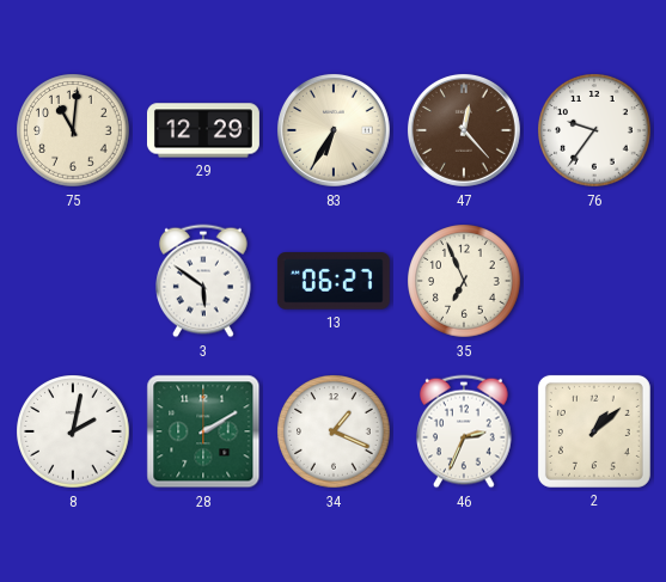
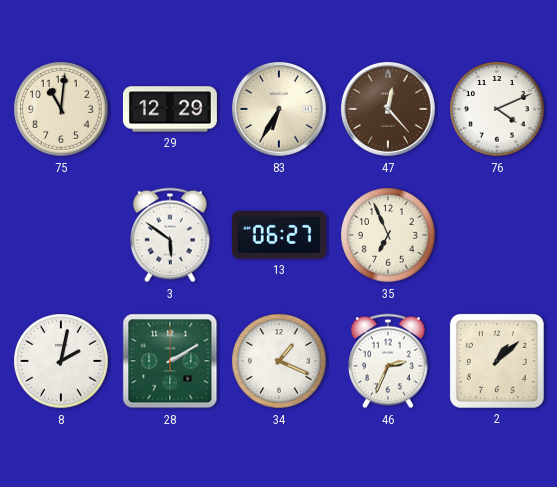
76: 9:36 -> 4:11
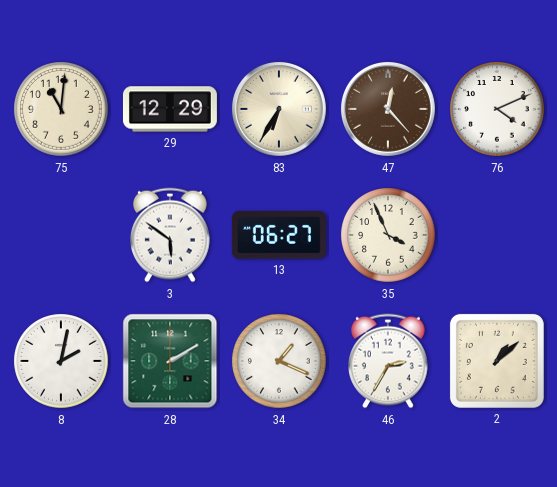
35: 6:56 -> 3:56
46: 2:34 -> 2:35
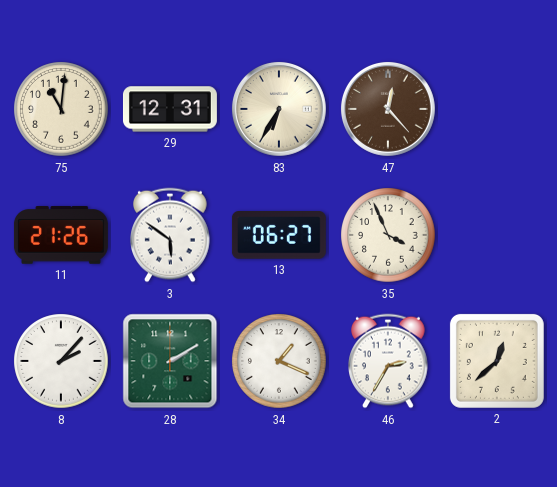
29: 12:29 -> 12:31
76: 4:11 -> none
11: none -> 21:26
8: 2:02 -> 2:07
2: 1:08 -> 12:38
